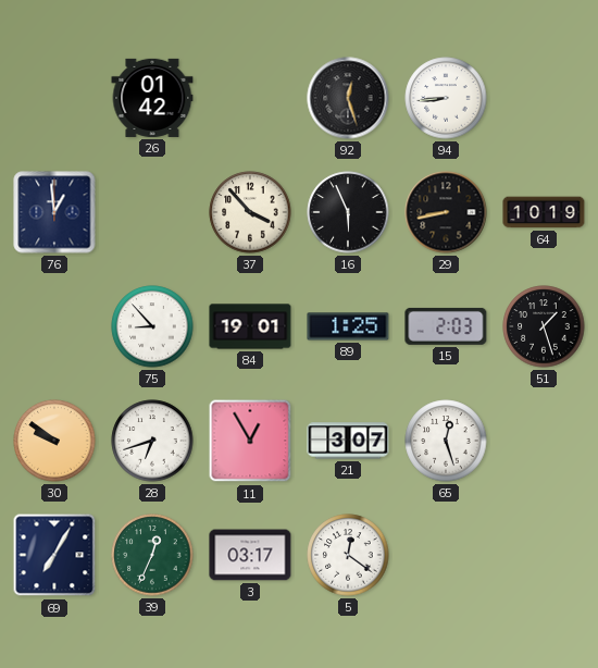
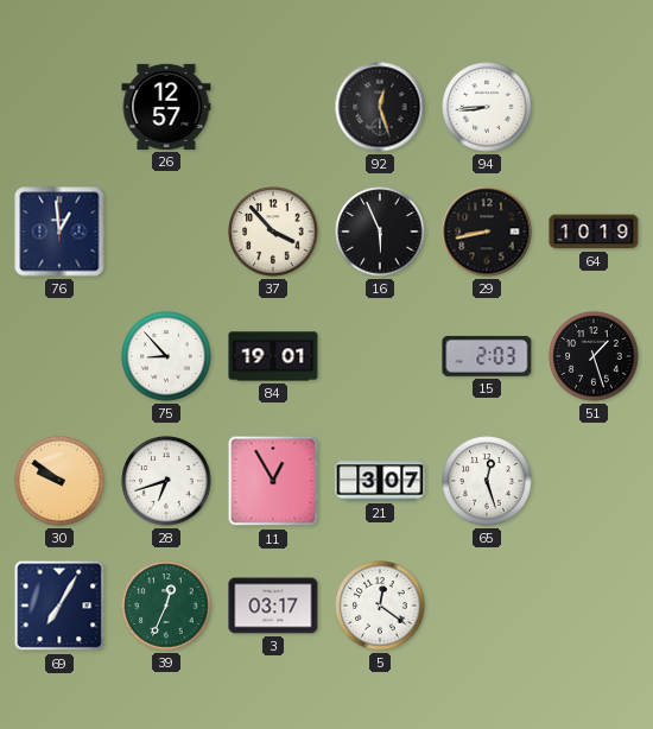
26: 01:42 -> 12:57
89: 1:25 -> none
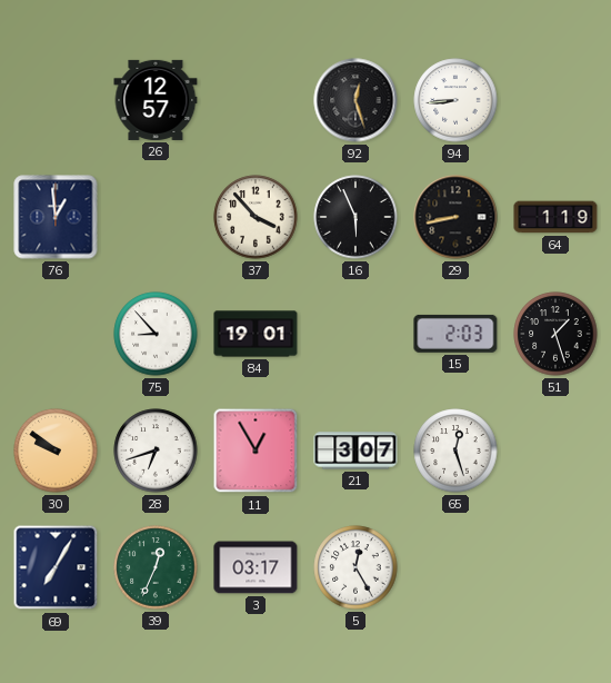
64: 10:19 -> 1:19
5: 12:21 -> 12:25
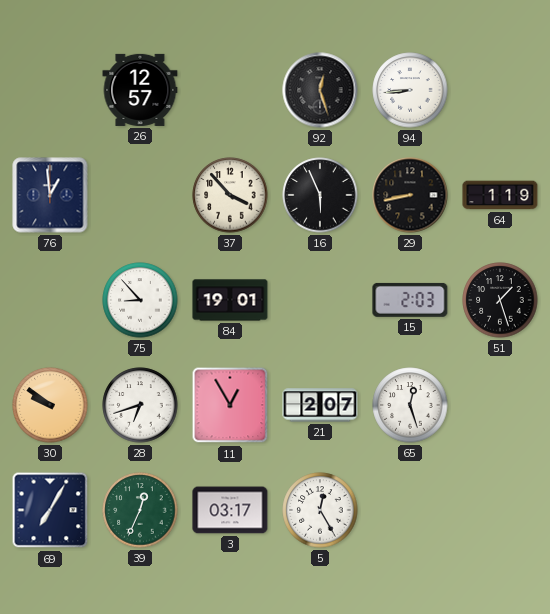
21: 3:07 -> 2:07
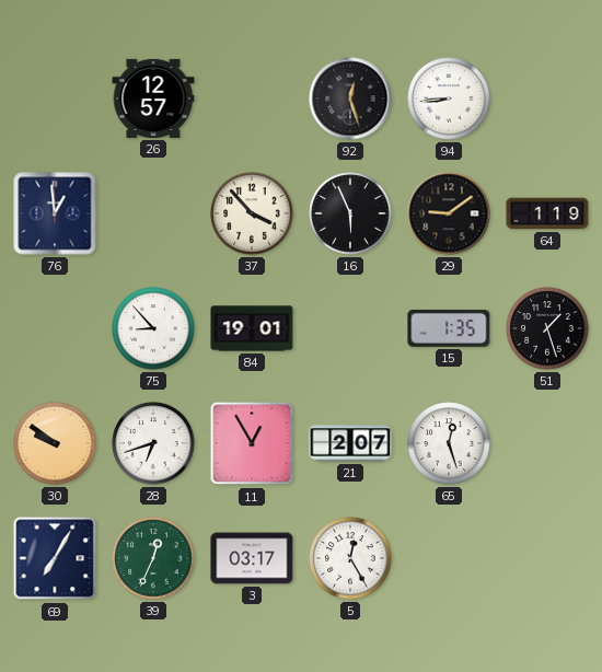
29: 8:43 -> 9:09
15: 2:03 -> 1:35
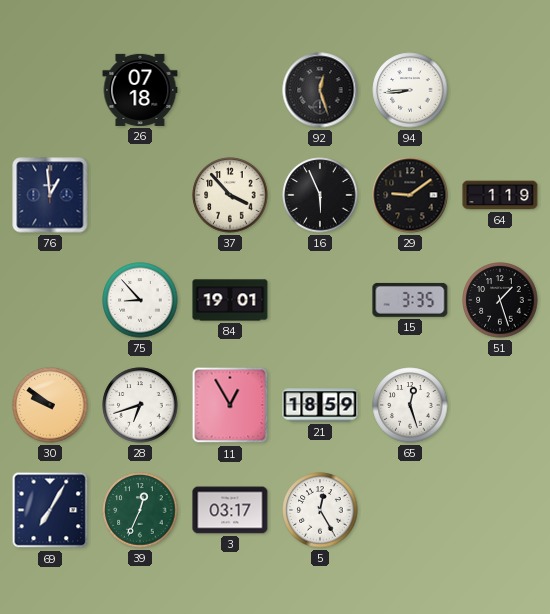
26: 12:57 -> 07:18
15: 1:35 -> 3:35
21: 2:07 -> 18:59
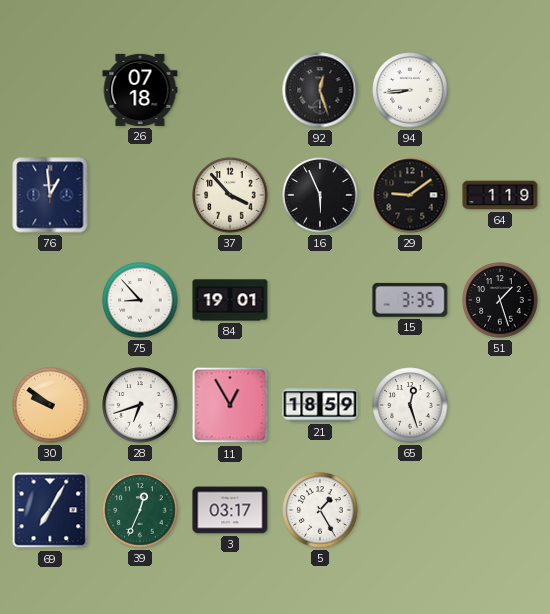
5: 12:25 -> 1:25
